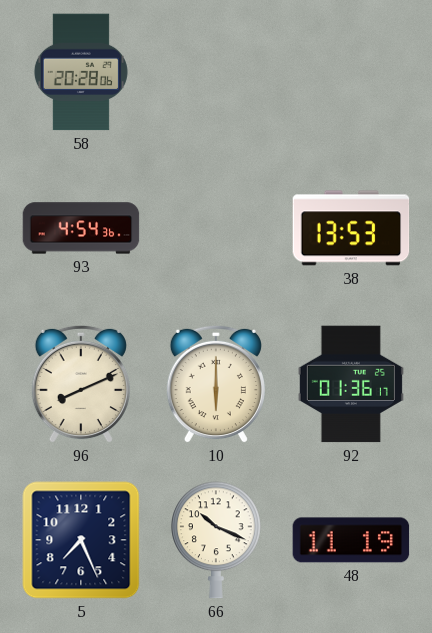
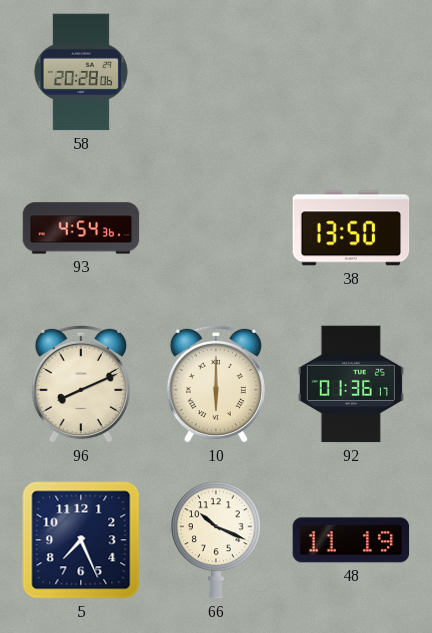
38: 13:53 -> 13:50
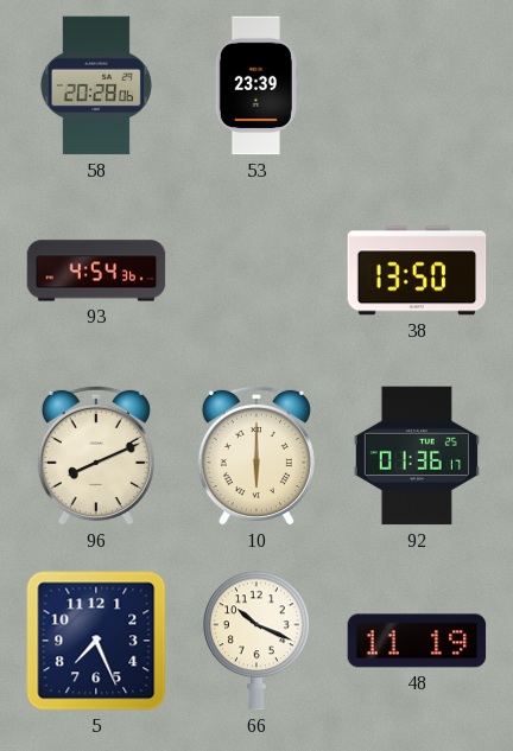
53: none -> 23:39
